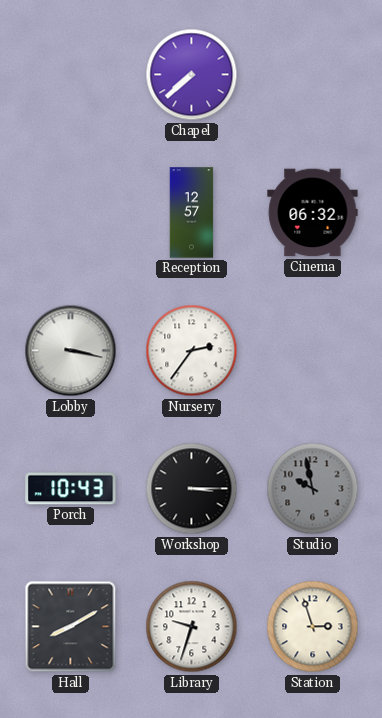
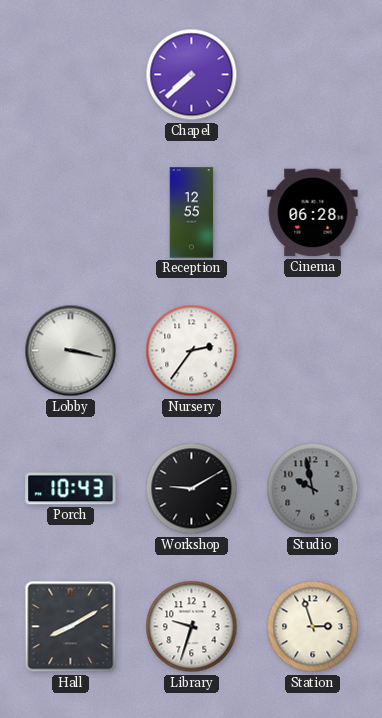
Reception: 12:57 -> 12:55
Cinema: 06:32 -> 06:28
Workshop: 3:15 -> 9:10
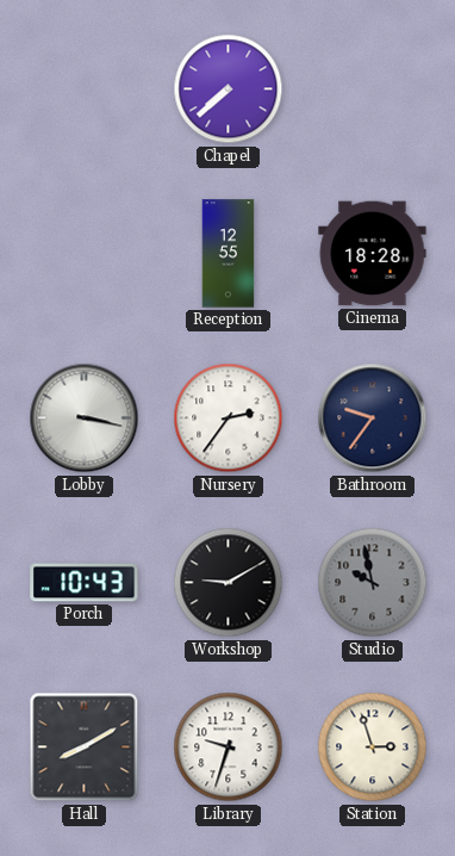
Cinema: 06:28 -> 18:28
Bathroom: none -> 9:36
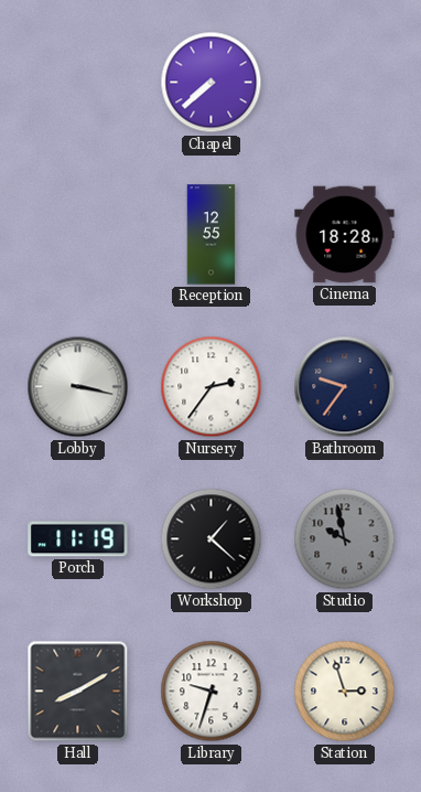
Porch: 10:43 -> 11:19
Workshop: 9:10 -> 1:22
